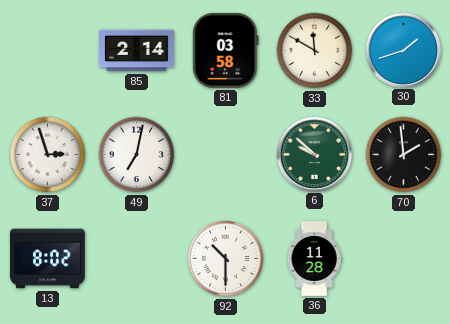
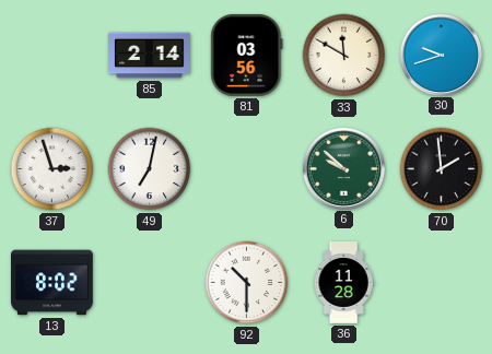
81: 03:58 -> 03:56
30: 1:42 -> 9:42
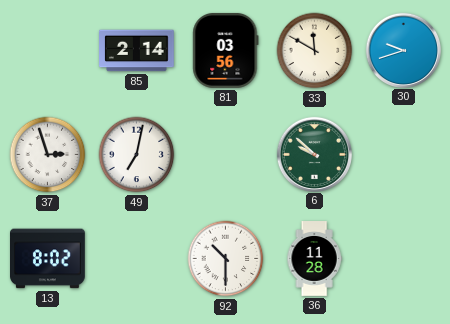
70: 1:59 -> none
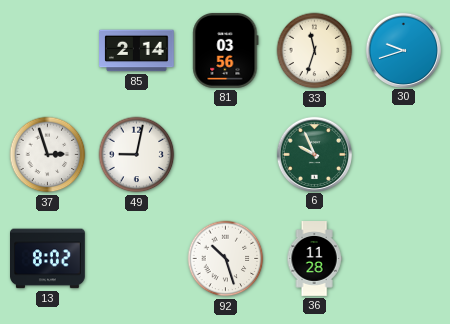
33: 11:50 -> 11:33
49: 7:02 -> 9:02
6: 9:52 -> 9:56
92: 10:30 -> 10:27
